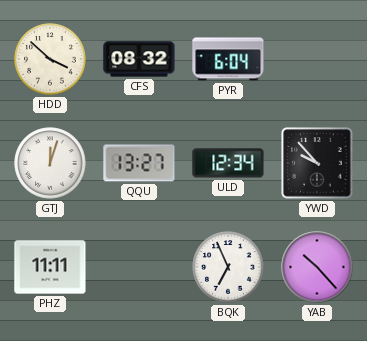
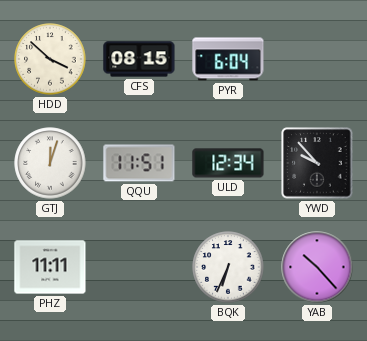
CFS: 08:32 -> 08:15
QQU: 13:27 -> 11:51
BQK: 6:56 -> 6:34
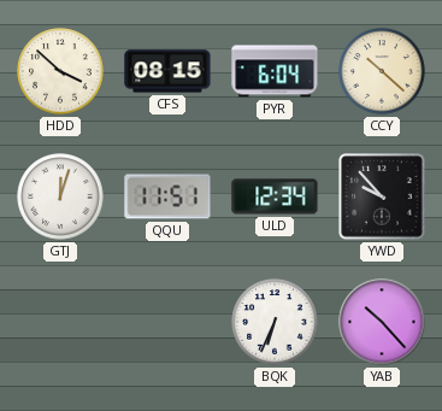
CCY: none -> 10:22
PHZ: 11:11 -> none
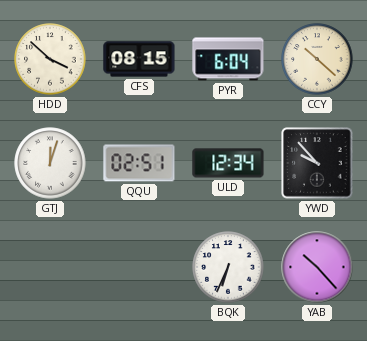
QQU: 11:51 -> 02:51
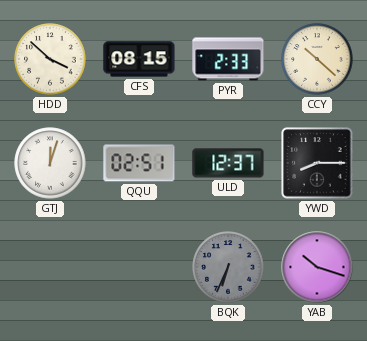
PYR: 6:04 -> 2:33
ULD: 12:34 -> 12:37
YWD: 9:53 -> 8:15
BQK dial: white -> grey
YAB: 10:23 -> 10:18
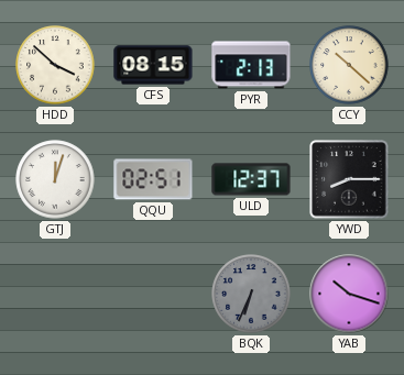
PYR: 2:33 -> 2:13
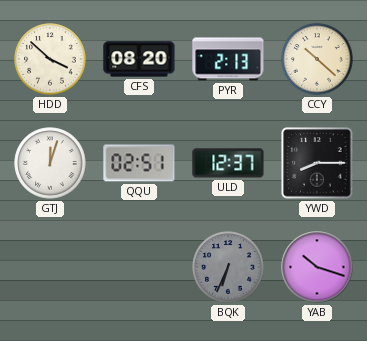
CFS: 08:15 -> 08:20
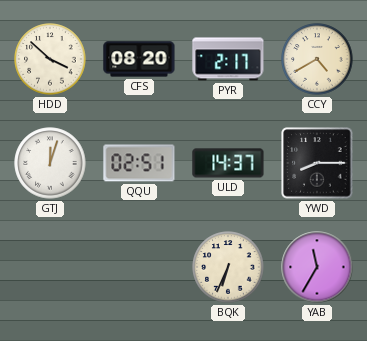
PYR: 2:13 -> 2:17
CCY: 10:22 -> 4:40
ULD: 12:37 -> 14:37
BQK dial: grey -> cream
YAB: 10:18 -> 11:35
